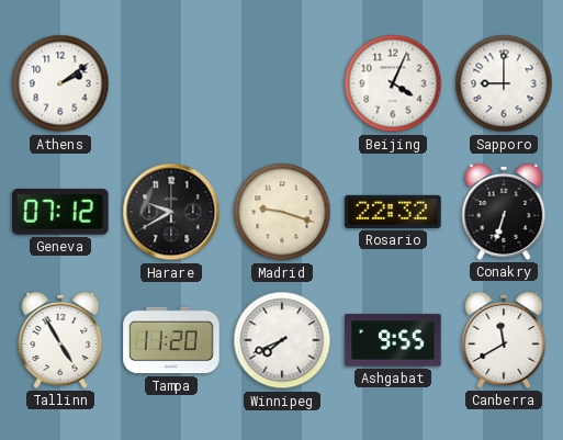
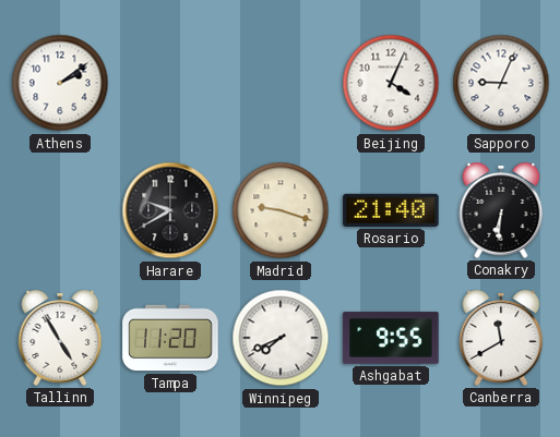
Sapporo: 9:00 -> 9:04
Geneva: 07:12 -> none
Rosario: 22:32 -> 21:40
Conakry: 6:33 -> 6:31
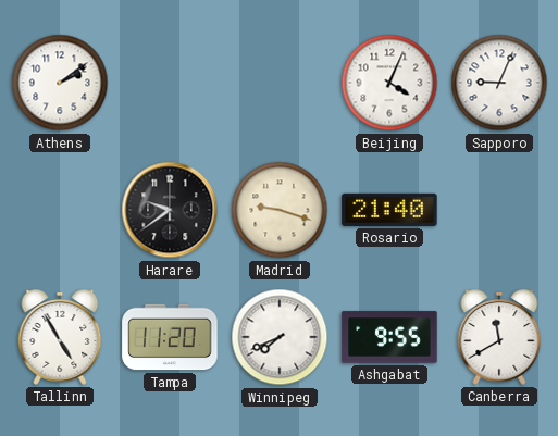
Harare: 9:40 -> 9:39
Conakry: 6:31 -> none
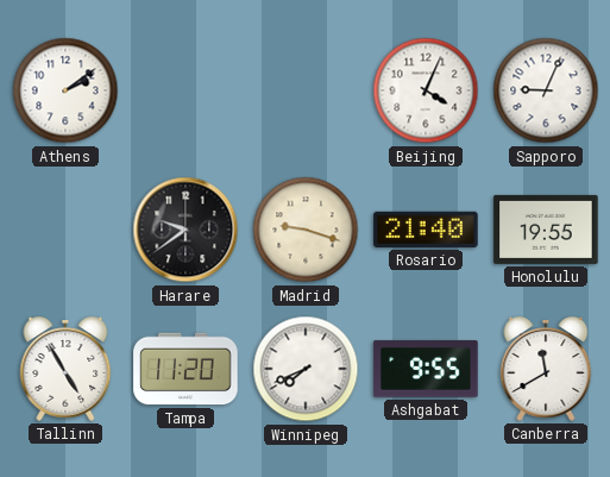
Honolulu: none -> 19:55
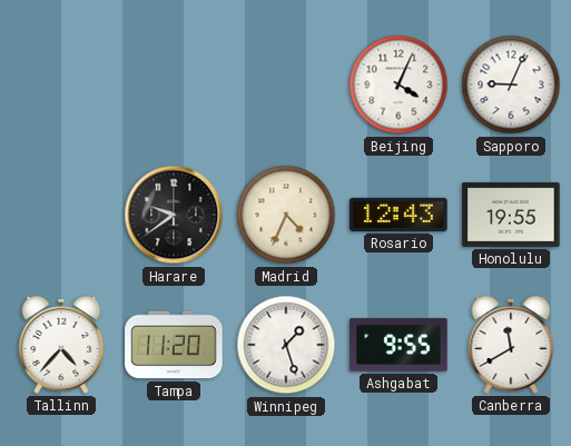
Athens: 2:09 -> none
Madrid: 9:18 -> 4:34
Rosario: 21:40 -> 12:43
Tallinn: 4:55 -> 4:37
Winnipeg: 7:41 -> 1:27
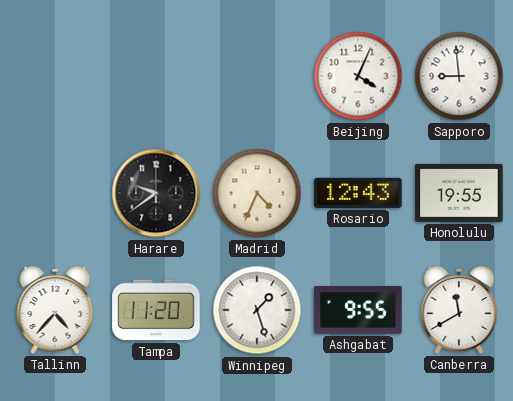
Sapporo: 9:04 -> 8:59
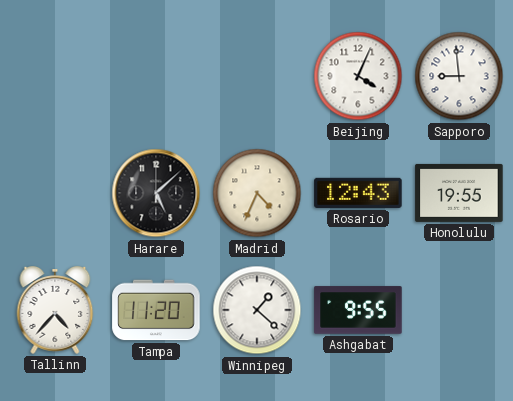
Harare: 9:39 -> 5:08
Winnipeg: 1:27 -> 1:22
Canberra: 11:40 -> none
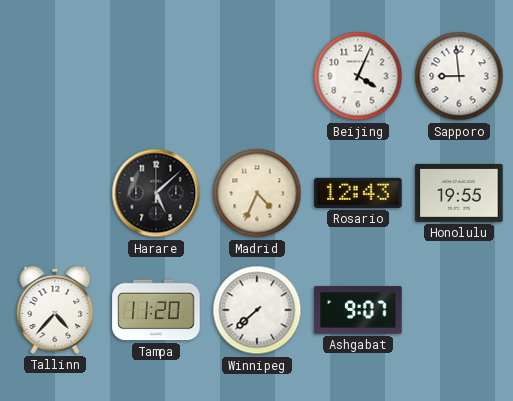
Winnipeg: 1:22 -> 7:38
Ashgabat: 9:55 -> 9:07
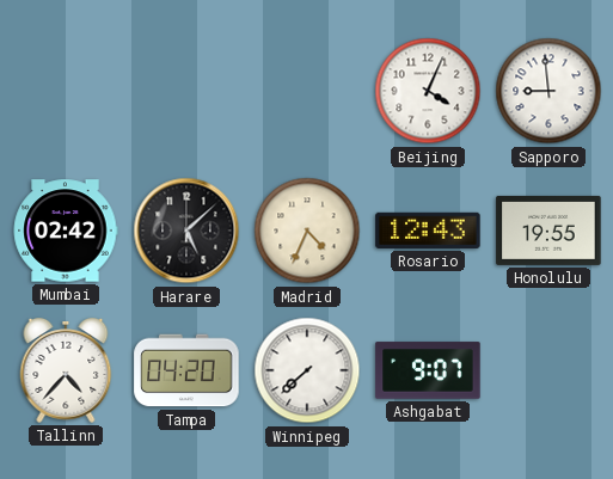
Mumbai: none -> 02:42
Tampa: 11:20 -> 04:20
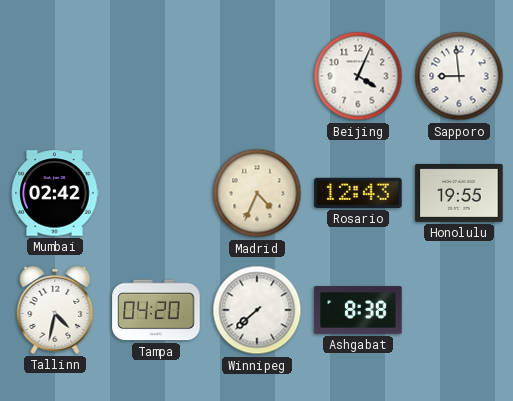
Harare: 5:08 -> none
Tallinn: 4:37 -> 4:32
Ashgabat: 9:07 -> 8:38
